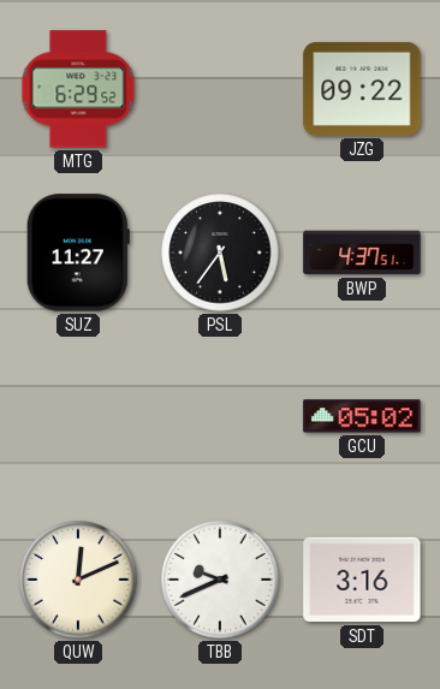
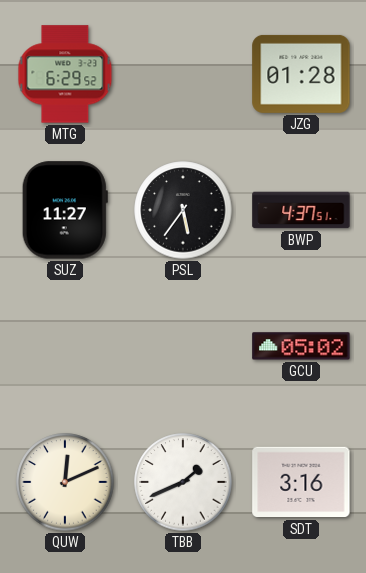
JZG: 09:22 -> 01:28
TBB: 9:41 -> 1:41
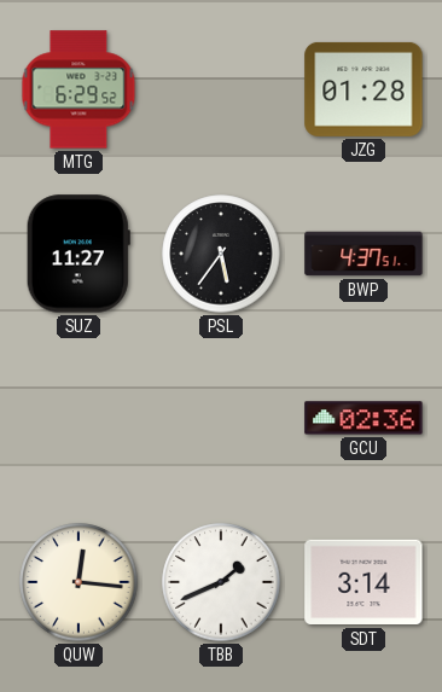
GCU: 05:02 -> 02:36
QUW: 12:11 -> 12:16
SDT: 3:16 -> 3:14
